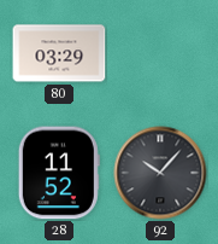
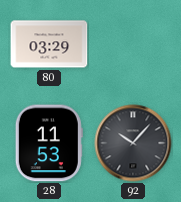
28: 11:52 -> 11:53
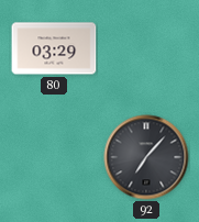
28: 11:53 -> none
92: 10:07 -> 7:07
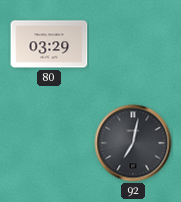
92: 7:07 -> 7:02
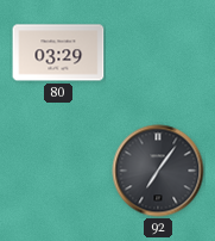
92: 7:02 -> 7:06
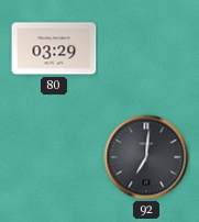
92: 7:06 -> 7:01
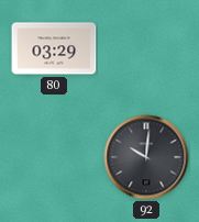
92: 7:01 -> 10:01
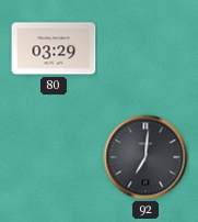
92: 10:01 -> 7:01
